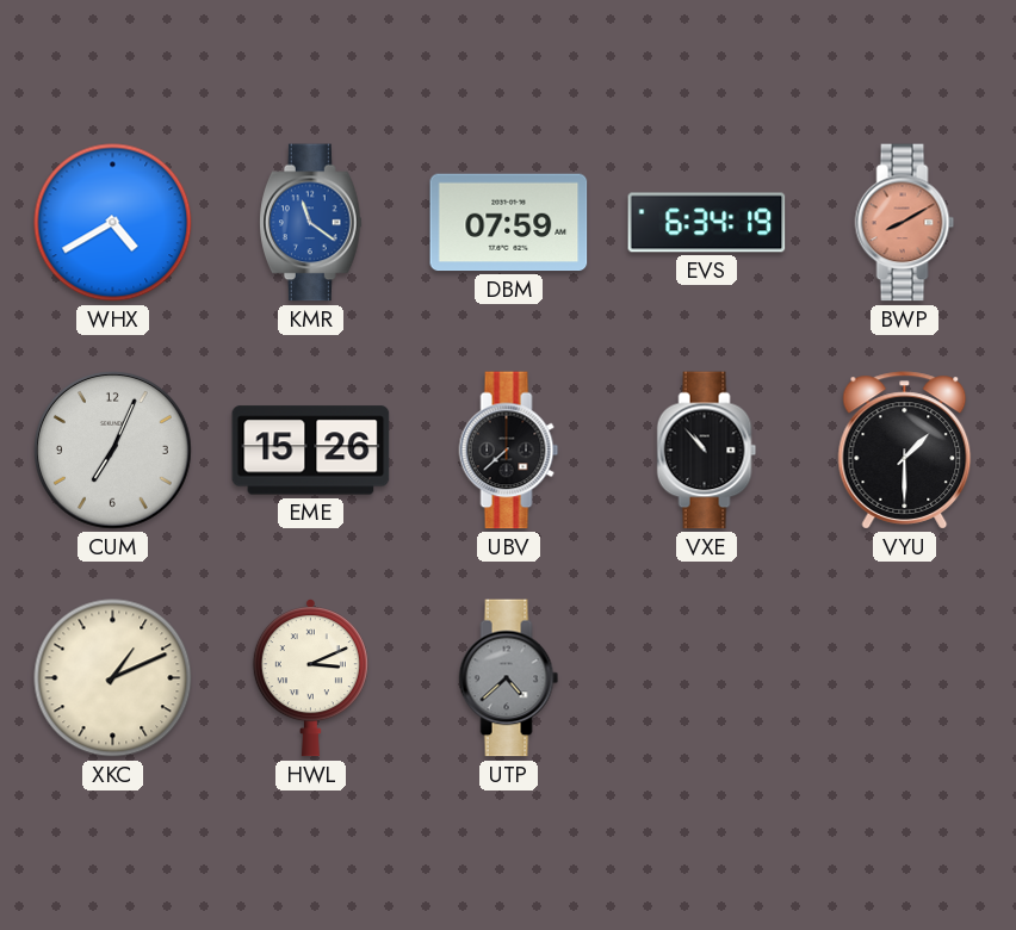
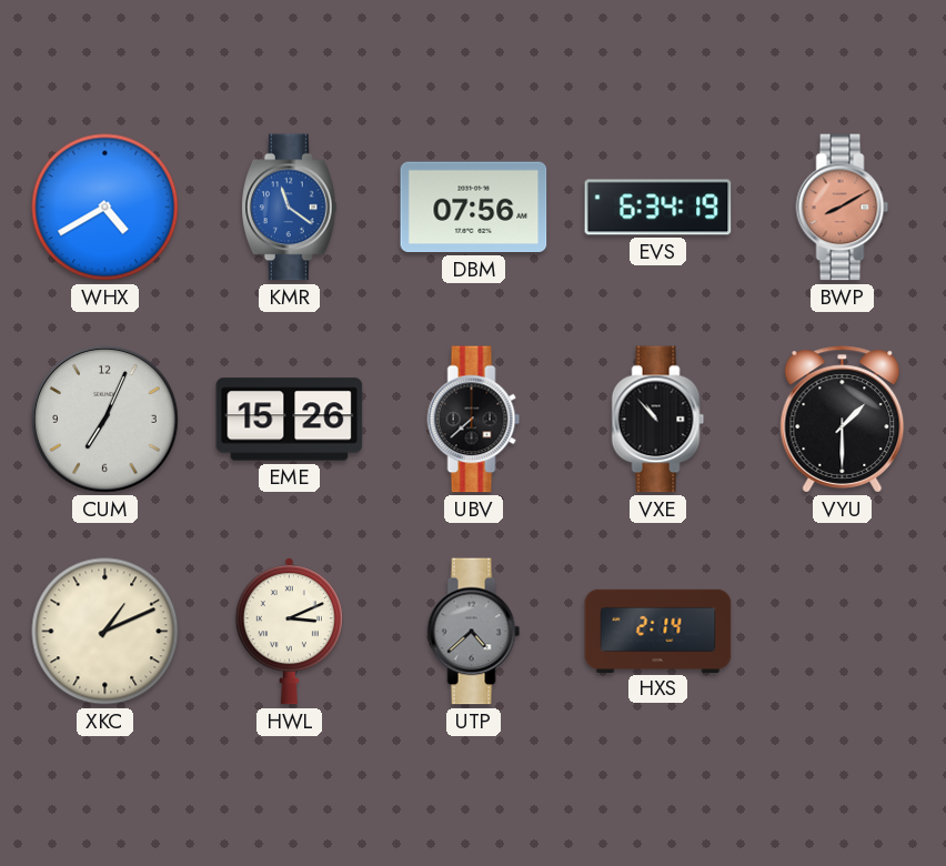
DBM: 07:59 -> 07:56
HXS: none -> 2:14
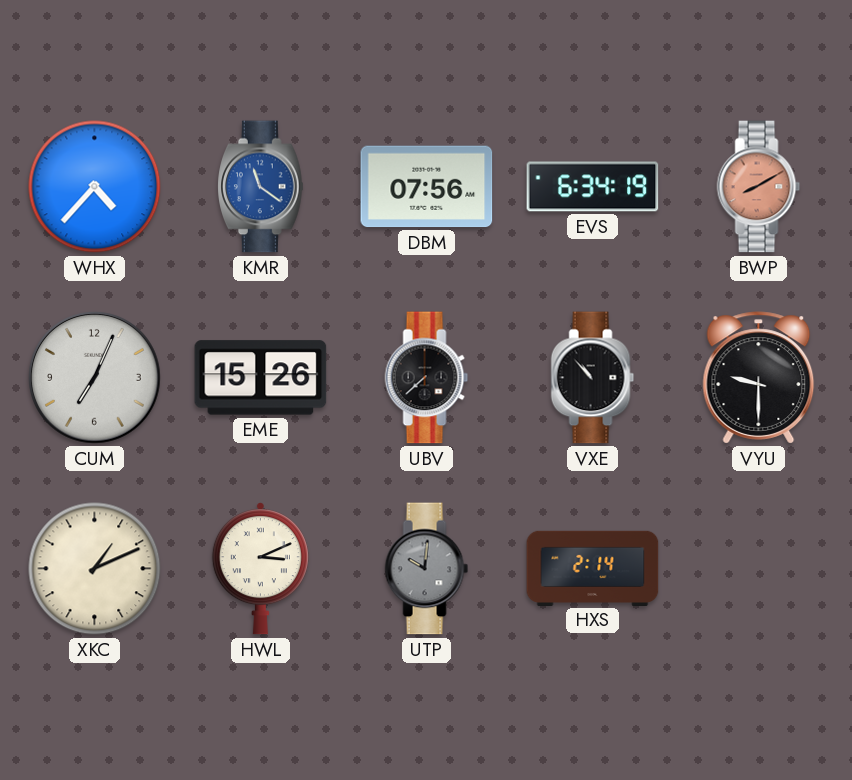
WHX: 4:40 -> 4:37
VYU: 1:30 -> 9:30
UTP: 4:38 -> 10:01
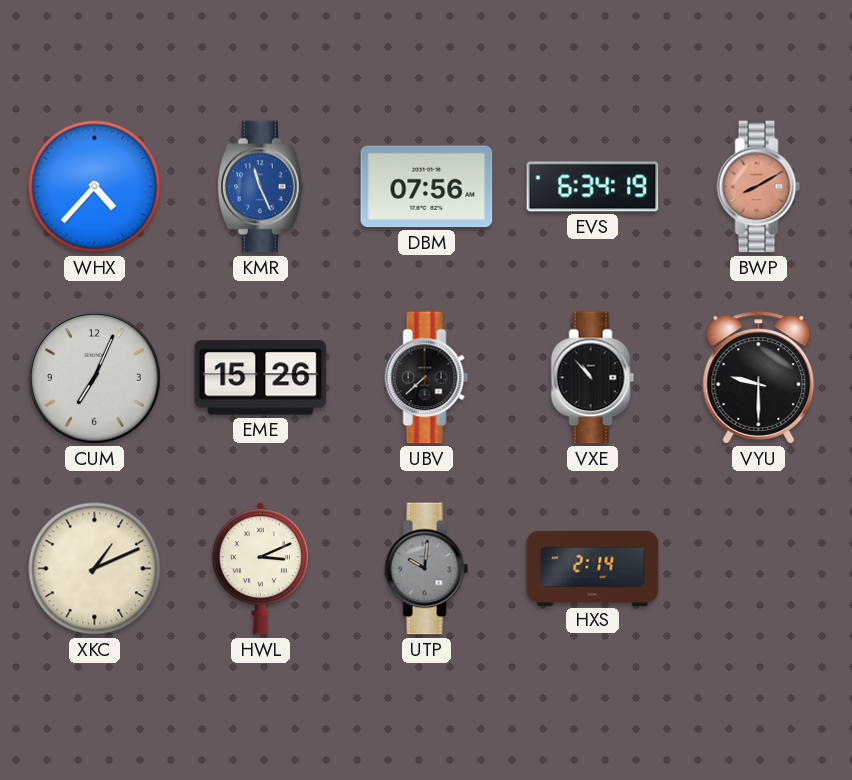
KMR: 11:21 -> 11:26
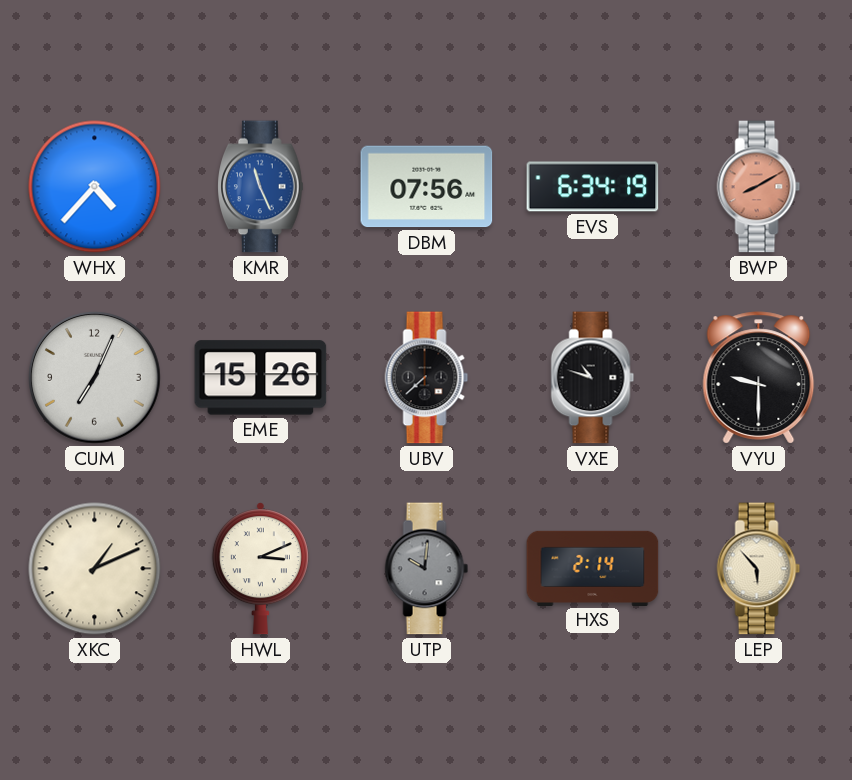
VXE: 10:53 -> 10:48
LEP: none -> 5:53
